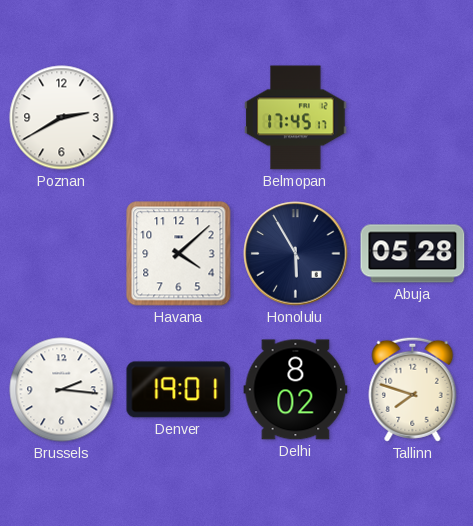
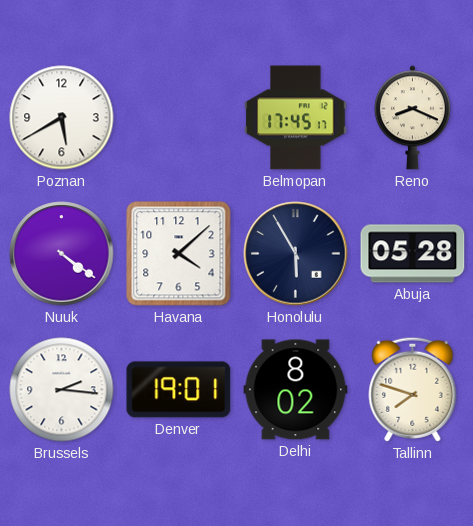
Poznan: 2:40 -> 5:40
Reno: none -> 8:19
Nuuk: none -> 4:21
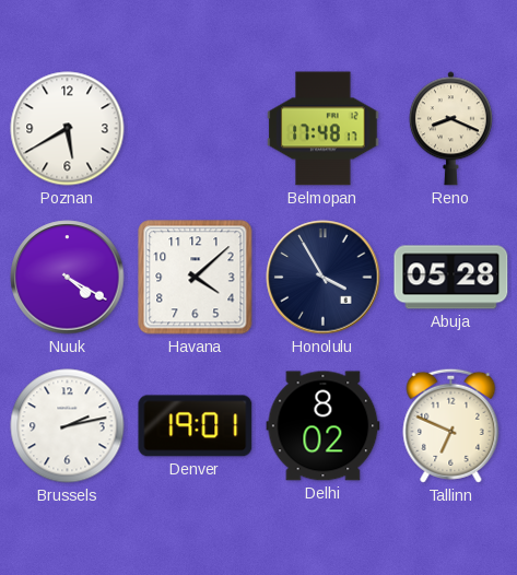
Belmopan: 17:45 -> 17:48
Nuuk: 4:21 -> 4:20
Honolulu: 5:55 -> 3:55
Brussels: 2:16 -> 2:13
Tallinn: 7:48 -> 6:49
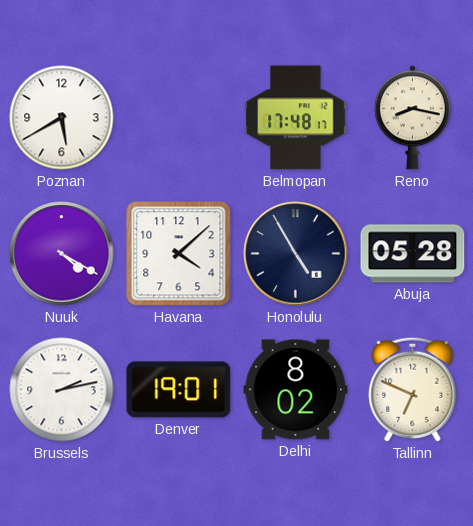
Reno: 8:19 -> 8:17
Honolulu: 3:55 -> 4:55
